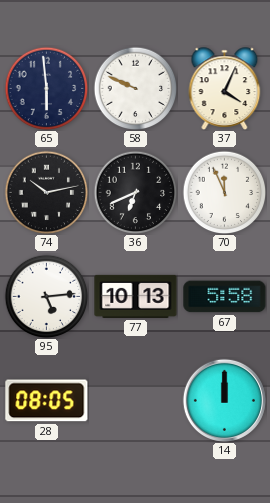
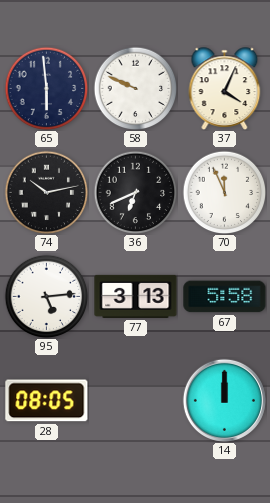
77: 10:13 -> 3:13
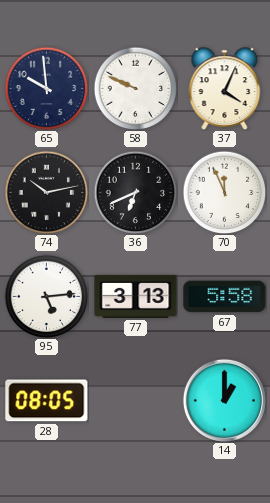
65: 5:59 -> 9:59
14: 12:00 -> 1:00
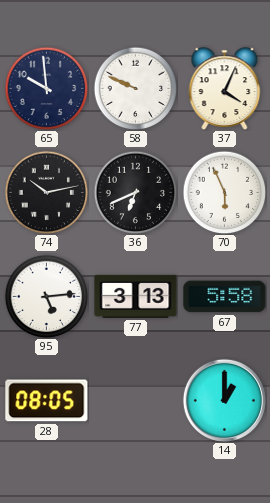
70: 11:56 -> 5:56
